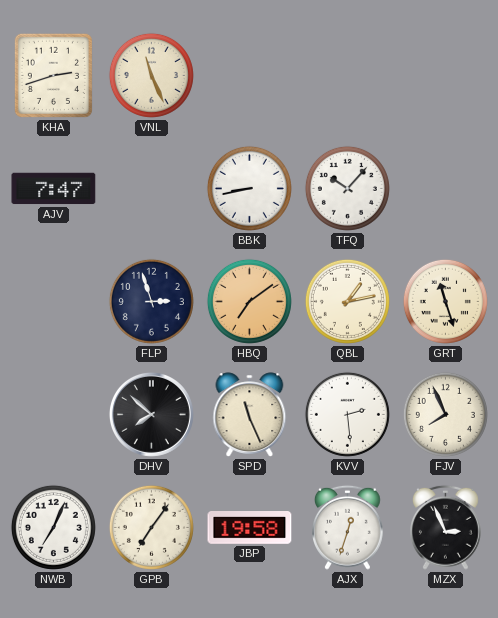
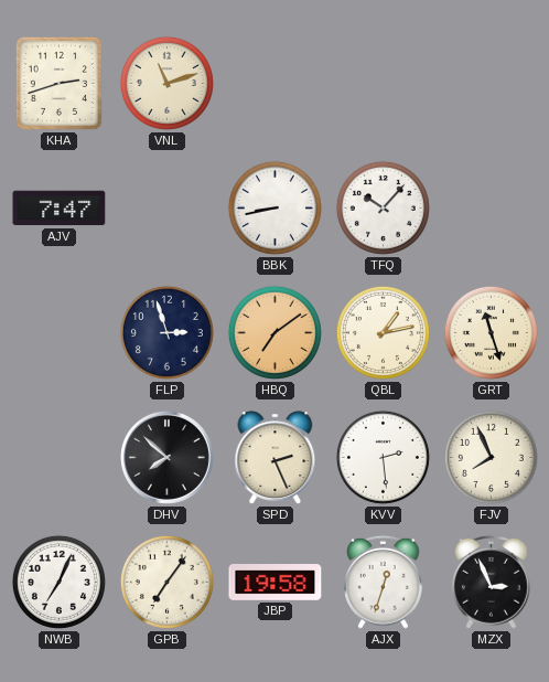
VNL: 11:26 -> 11:12
SPD: 11:26 -> 2:26
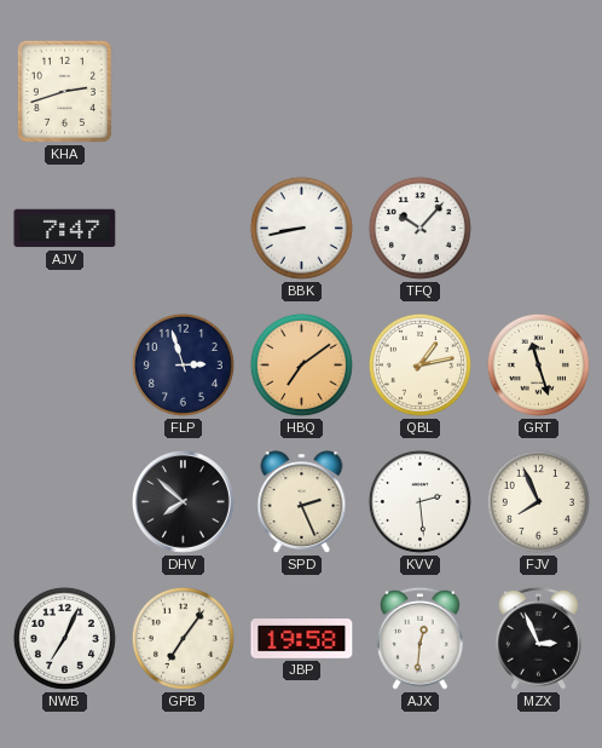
VNL: 11:12 -> none
AJX: 12:33 -> 12:31
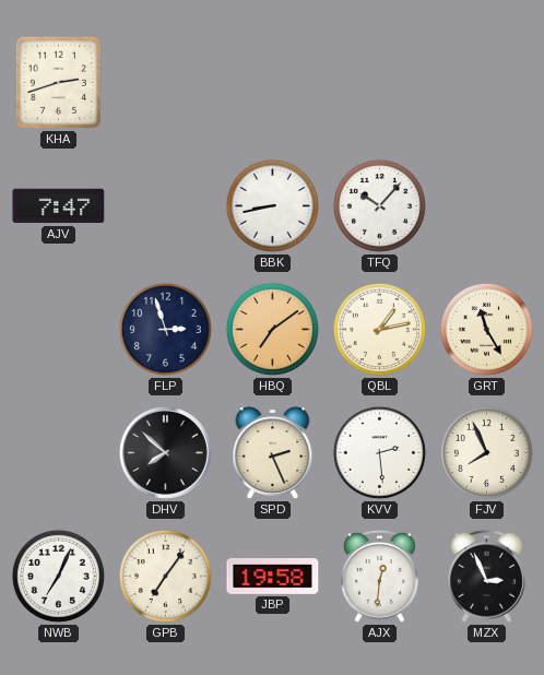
GRT: 11:27 -> 11:25
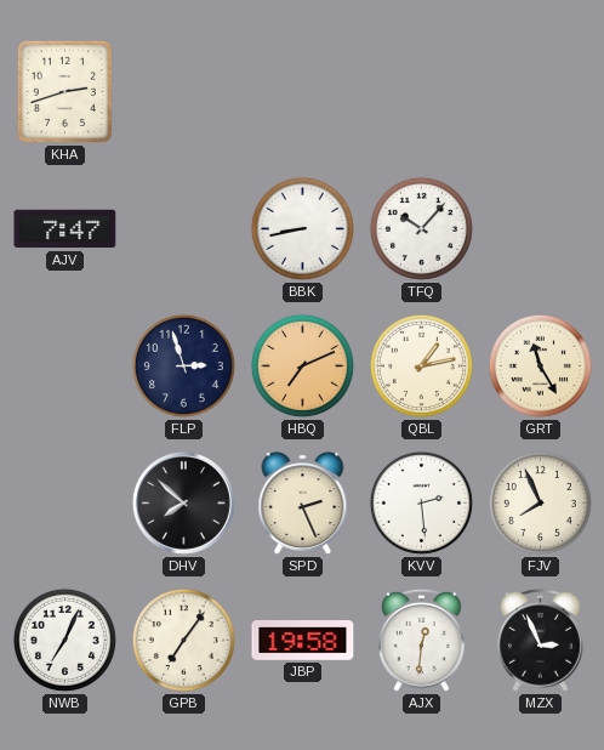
HBQ: 7:09 -> 7:11
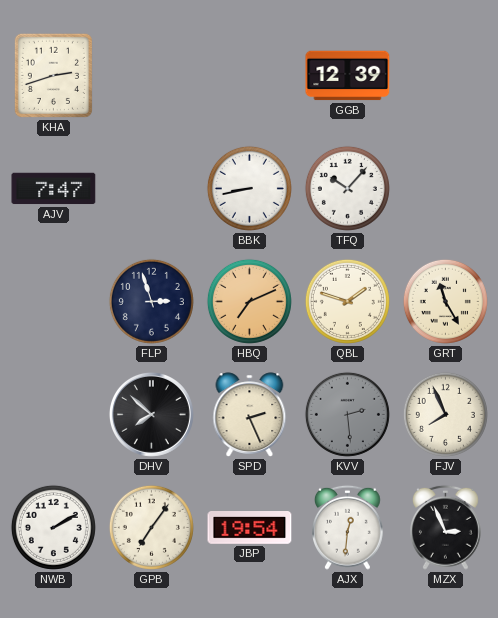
GGB: none -> 12:39
QBL: 1:13 -> 1:48
KVV dial: white -> grey
NWB: 7:04 -> 2:10
JBP: 19:58 -> 19:54
